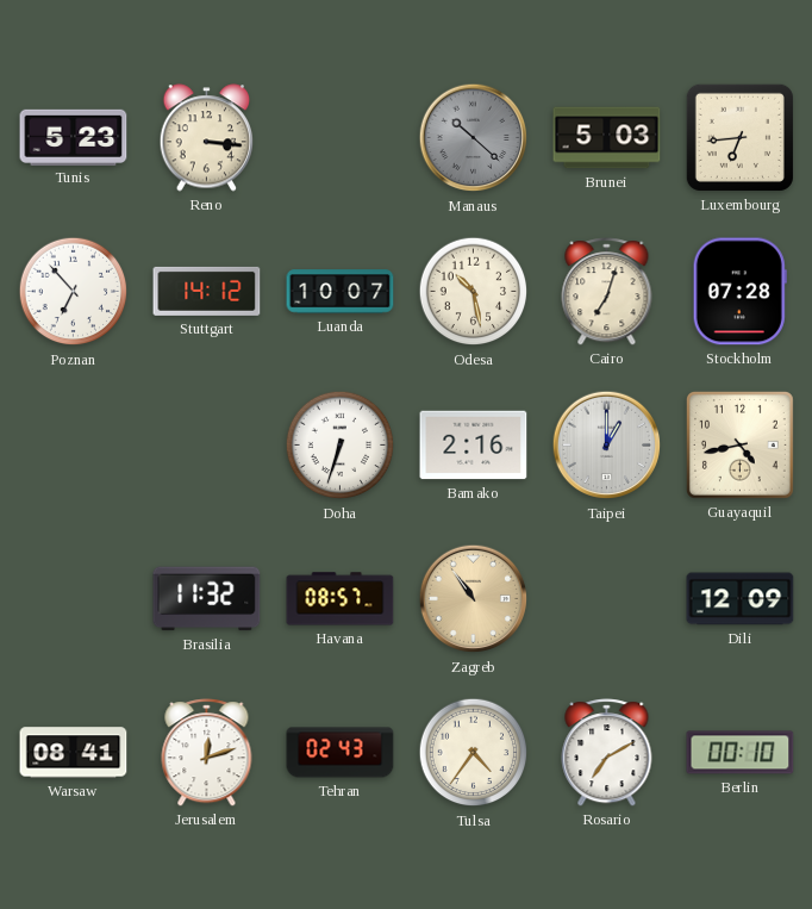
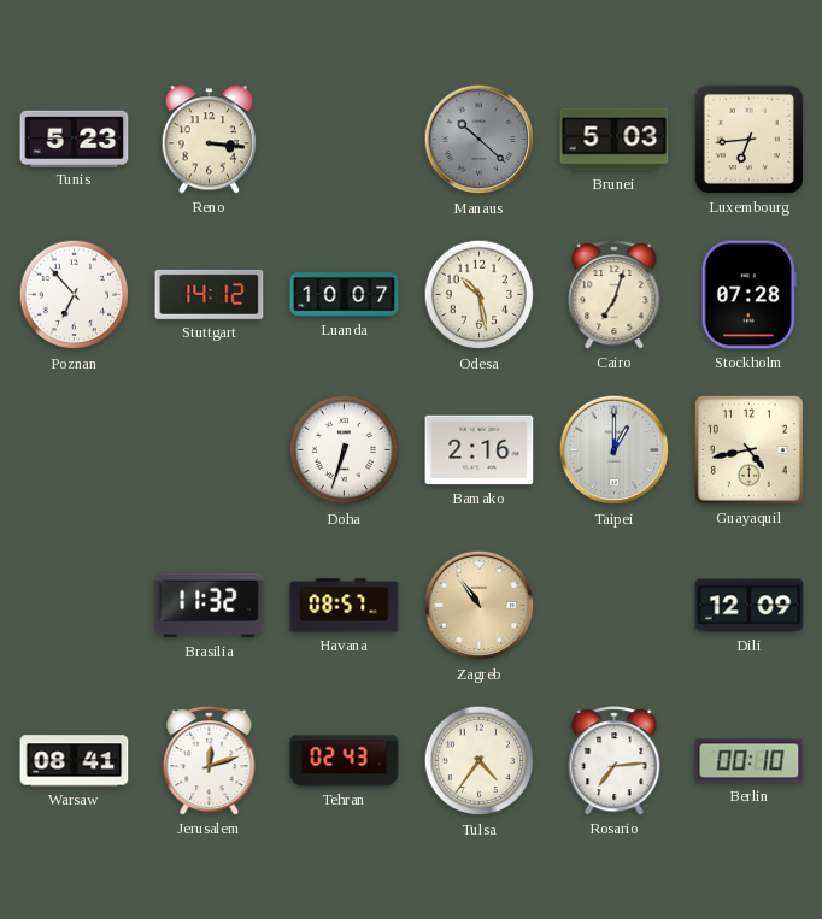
Rosario: 7:10 -> 7:14
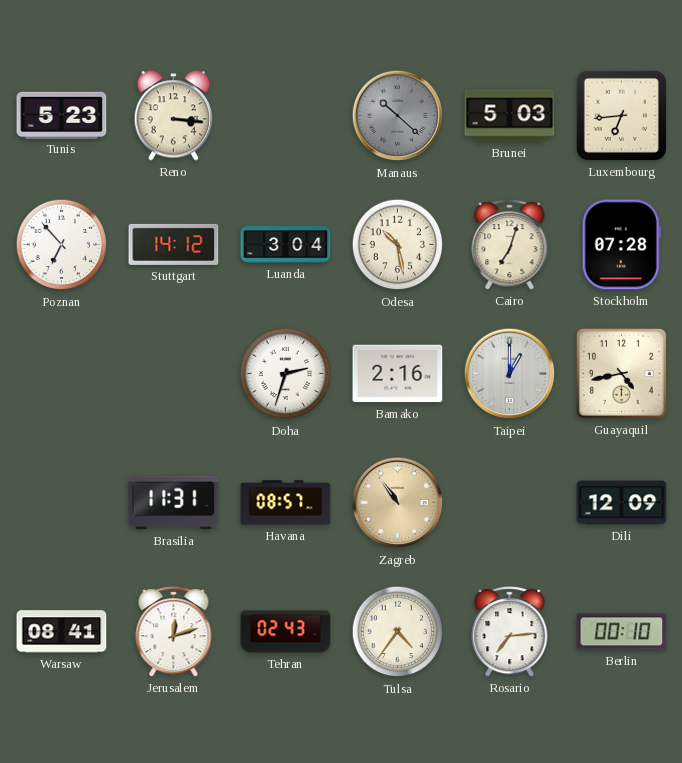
Luanda: 10:07 -> 3:04
Doha: 6:33 -> 2:33
Brasilia: 11:32 -> 11:31
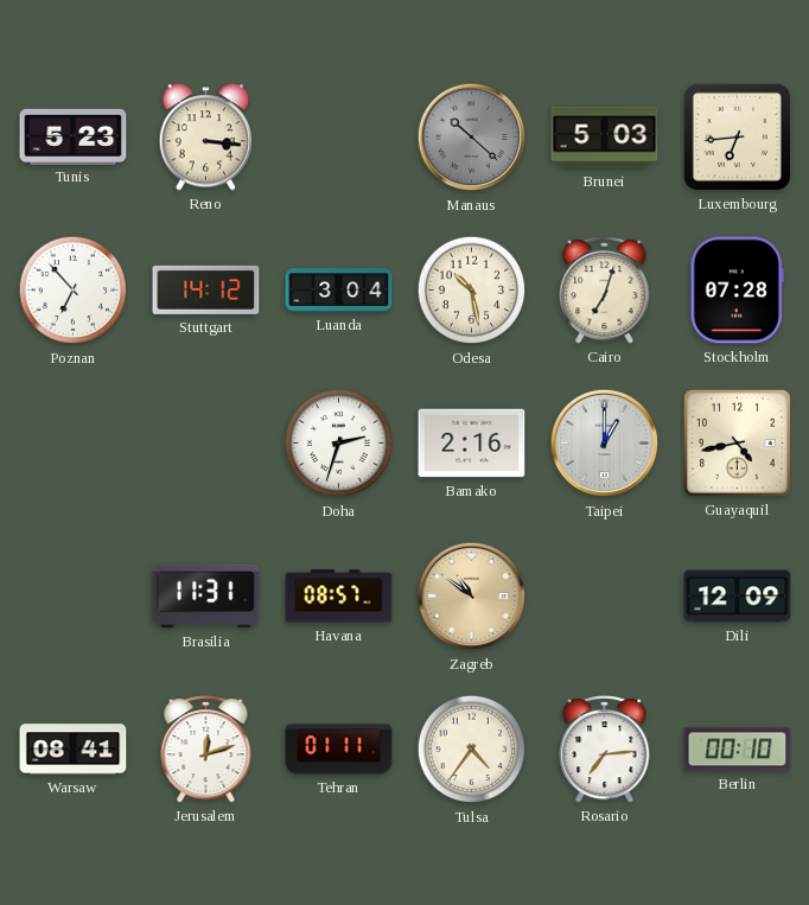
Zagreb: 10:54 -> 10:51
Tehran: 02:43 -> 01:11
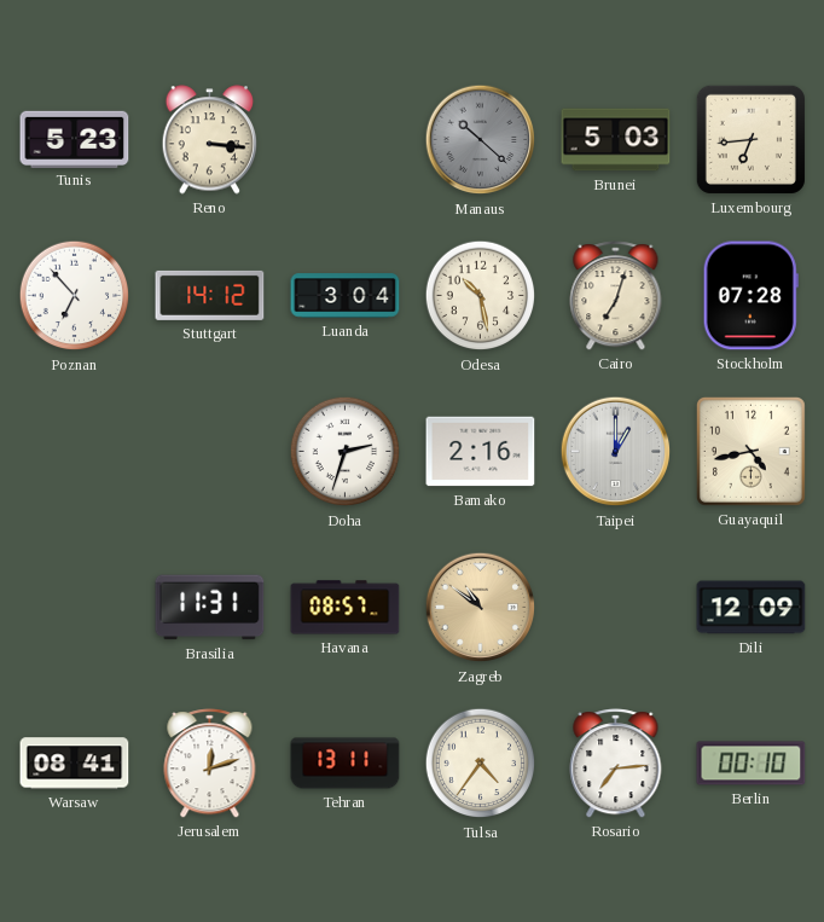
Tehran: 01:11 -> 13:11
